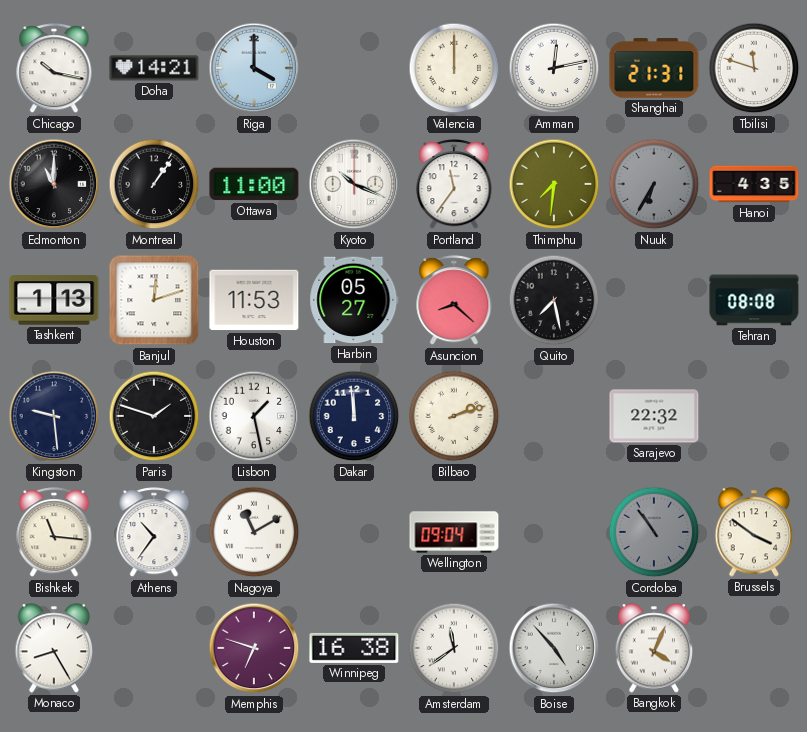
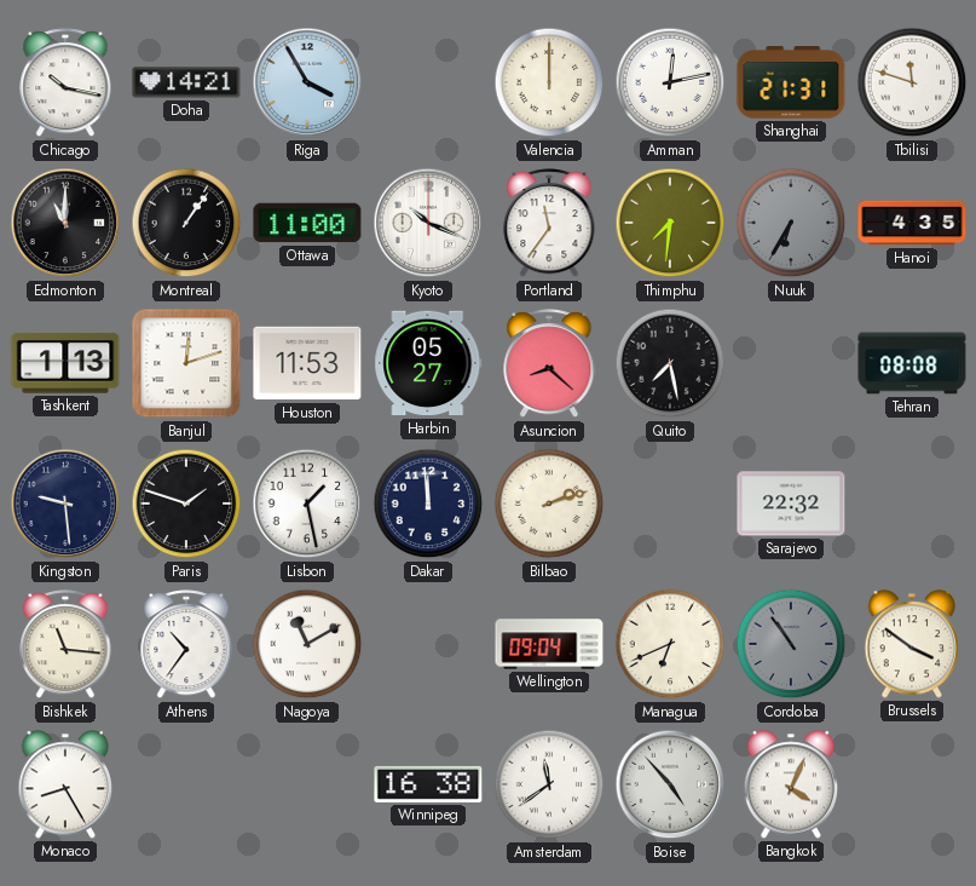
Riga: 4:00 -> 3:55
Managua: none -> 6:41
Memphis: 6:48 -> none
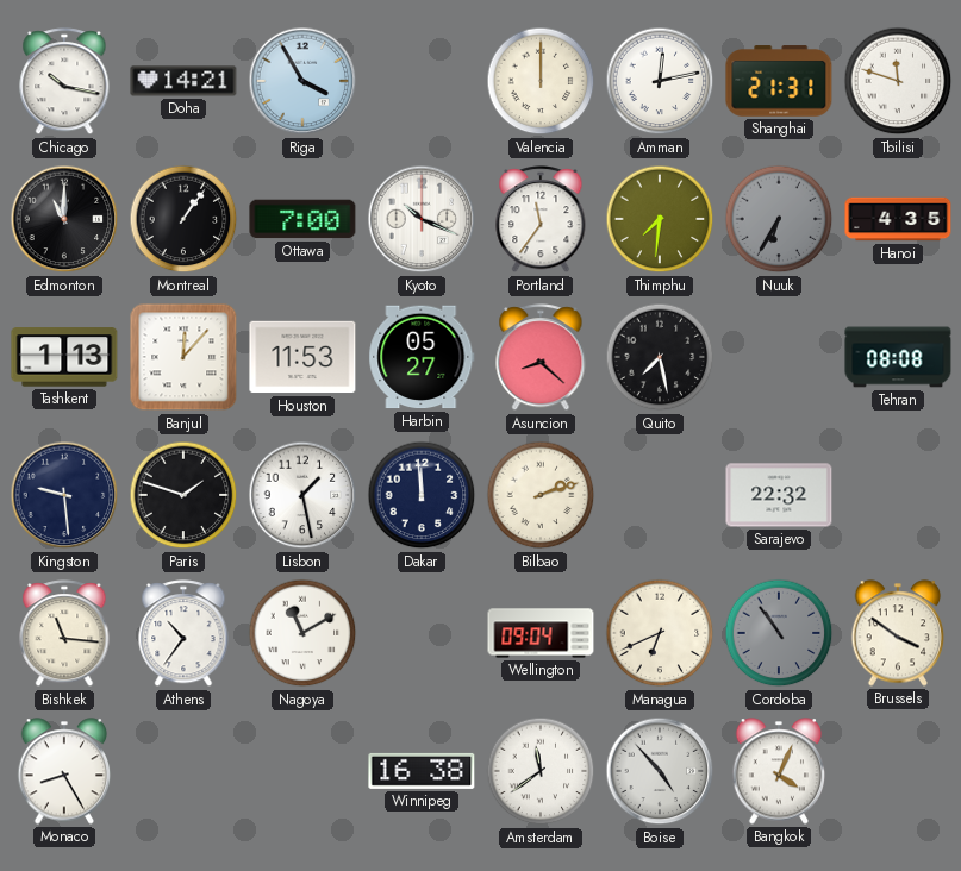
Ottawa: 11:00 -> 7:00
Banjul: 12:12 -> 12:07
